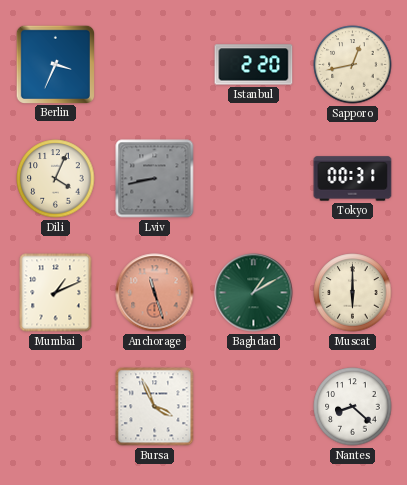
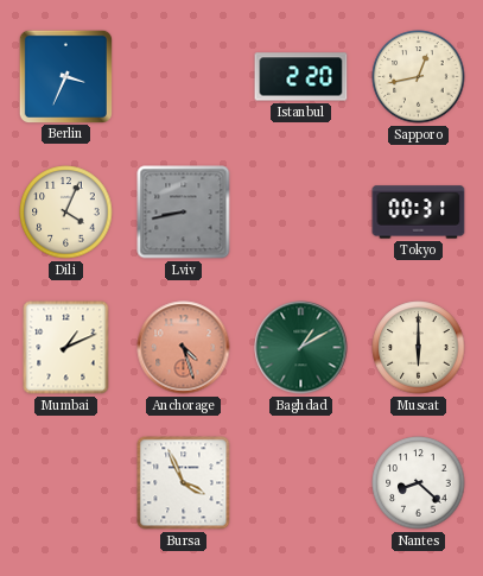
Anchorage: 11:27 -> 4:27
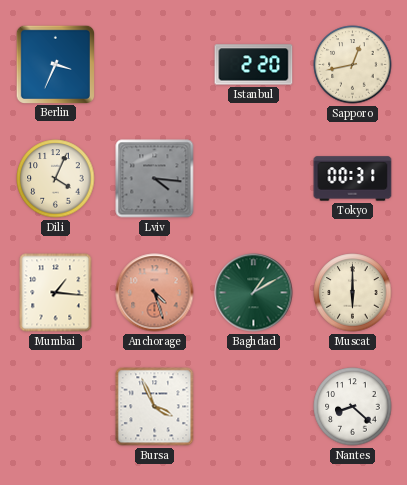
Lviv: 8:43 -> 4:16
Mumbai: 1:11 -> 1:16
